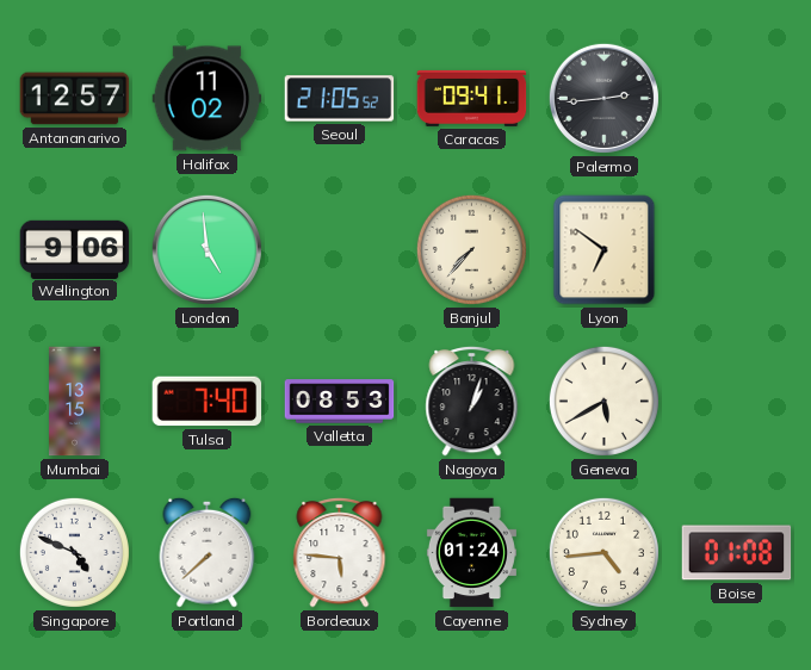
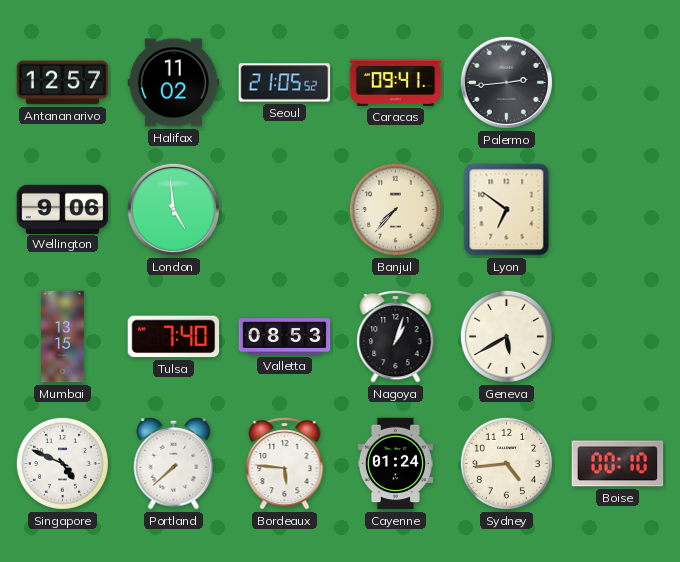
Boise: 01:08 -> 00:10
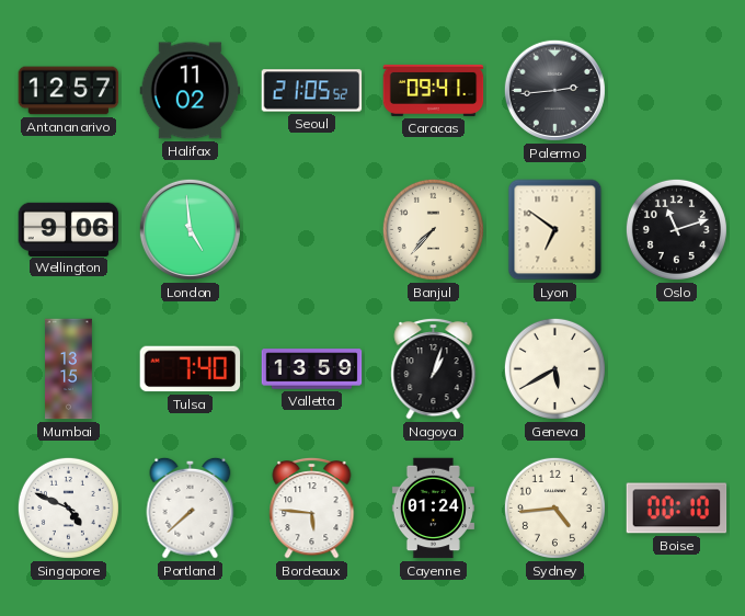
Oslo: none -> 11:12
Valletta: 08:53 -> 13:59
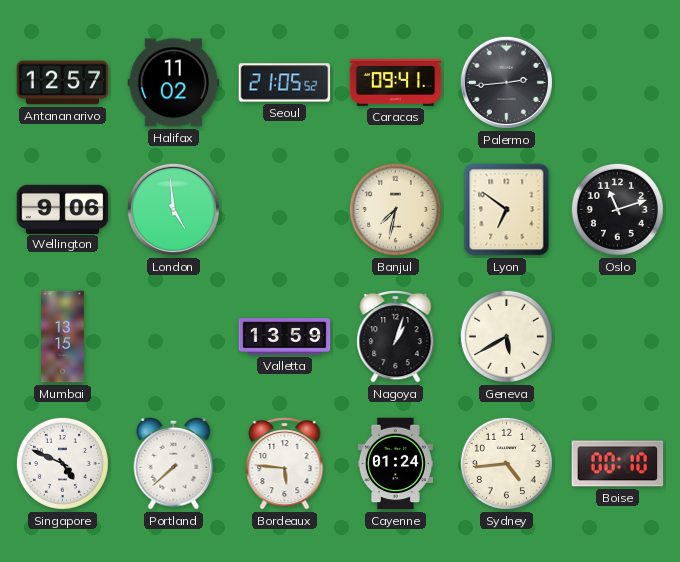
Banjul: 7:37 -> 7:32
Tulsa: 7:40 -> none
